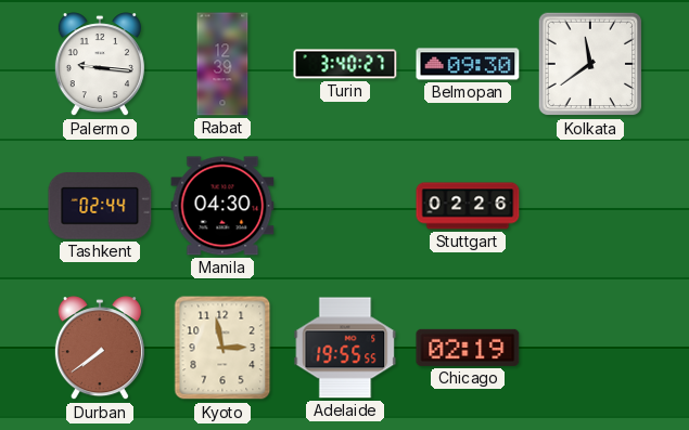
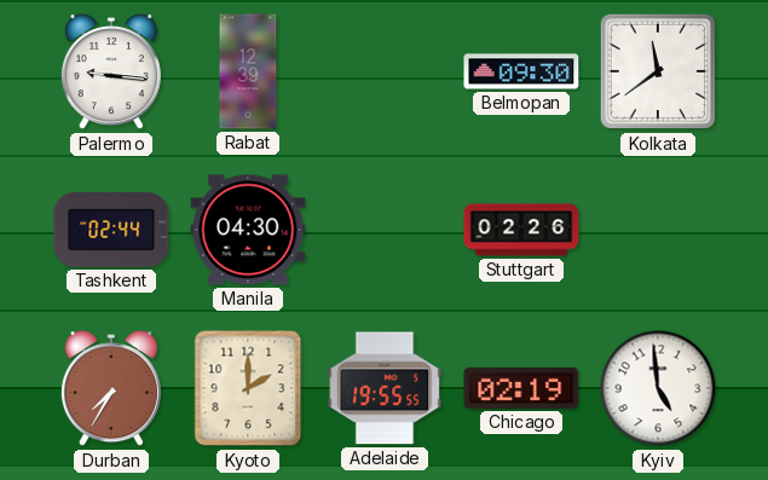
Turin: 3:40 -> none
Durban: 7:39 -> 7:35
Kyoto: 2:58 -> 2:00
Kyiv: none -> 4:59
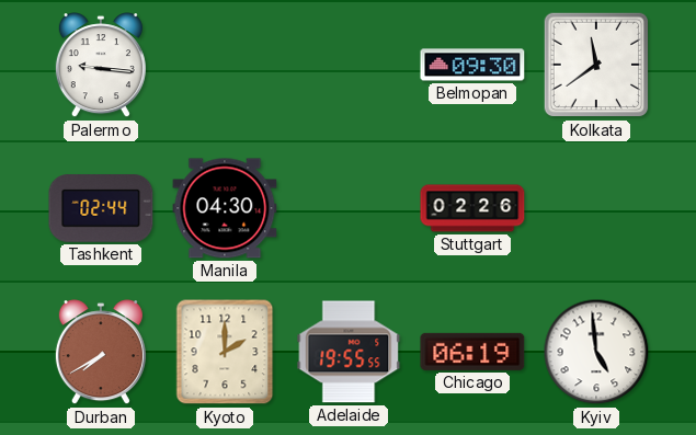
Rabat: 12:39 -> none
Durban: 7:35 -> 7:40
Chicago: 02:19 -> 06:19
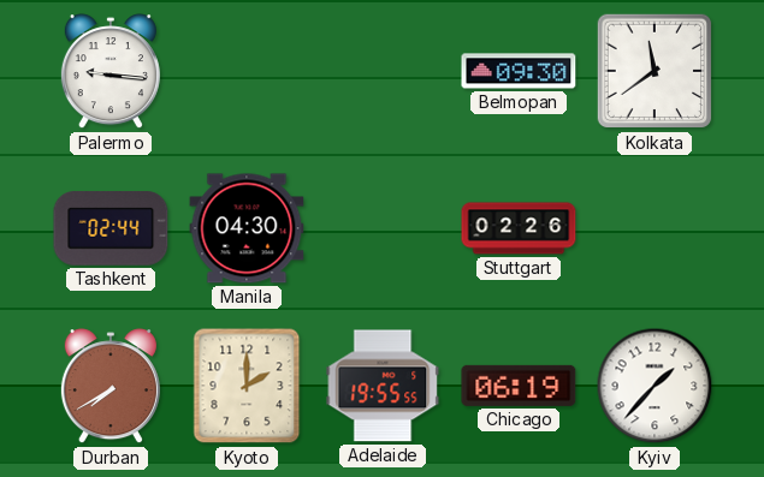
Kyiv: 4:59 -> 1:37
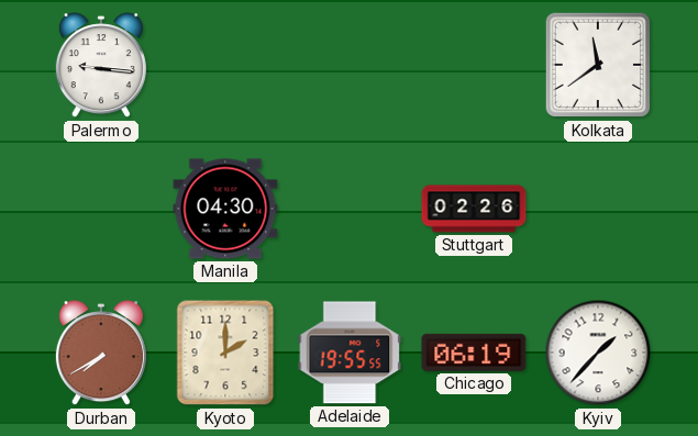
Belmopan: 09:30 -> none
Tashkent: 02:44 -> none
